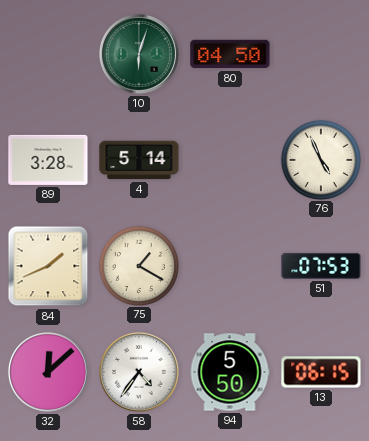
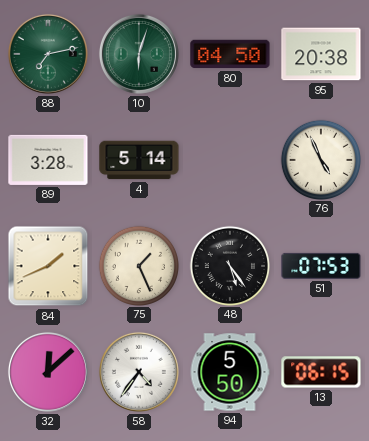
88: none -> 7:13
95: none -> 20:38
75: 1:20 -> 1:26
48: none -> 5:24
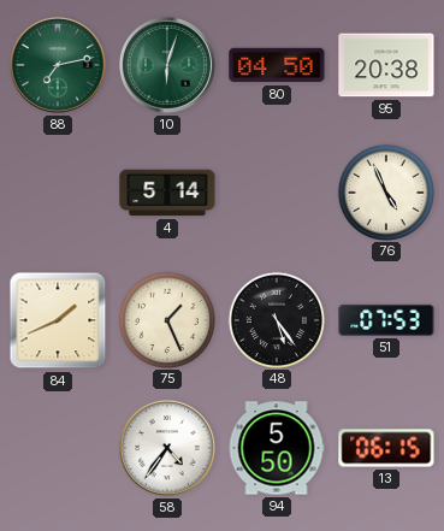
89: 3:28 -> none
32: 12:08 -> none
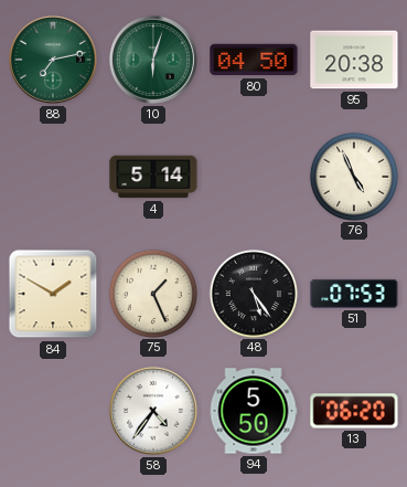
84: 1:41 -> 1:50
13: 06:15 -> 06:20
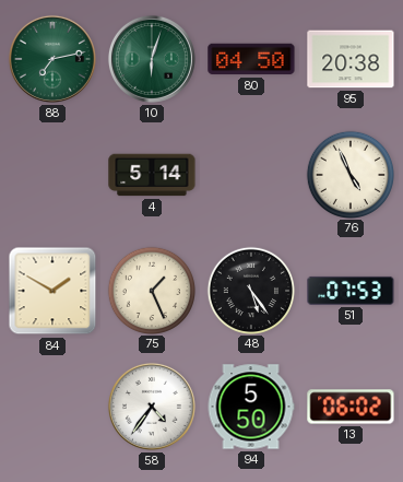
13: 06:20 -> 06:02
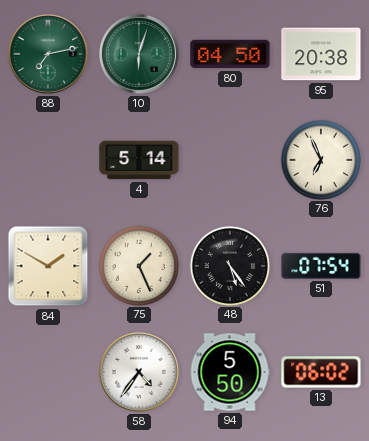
76: 4:56 -> 6:56
51: 07:53 -> 07:54
